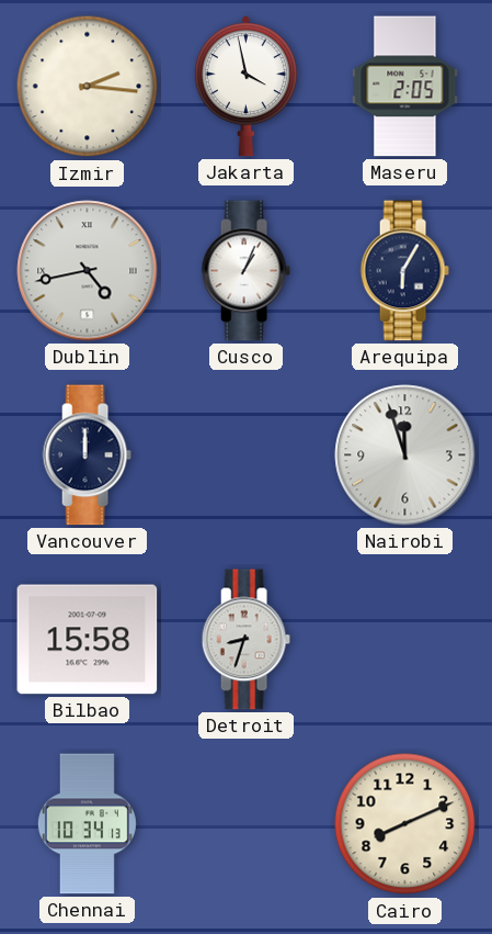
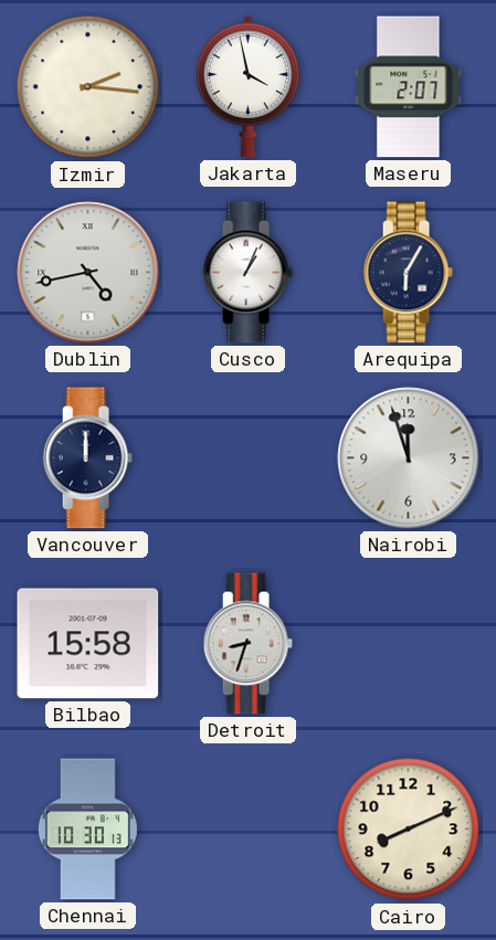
Maseru: 2:05 -> 2:07
Chennai: 10:34 -> 10:30
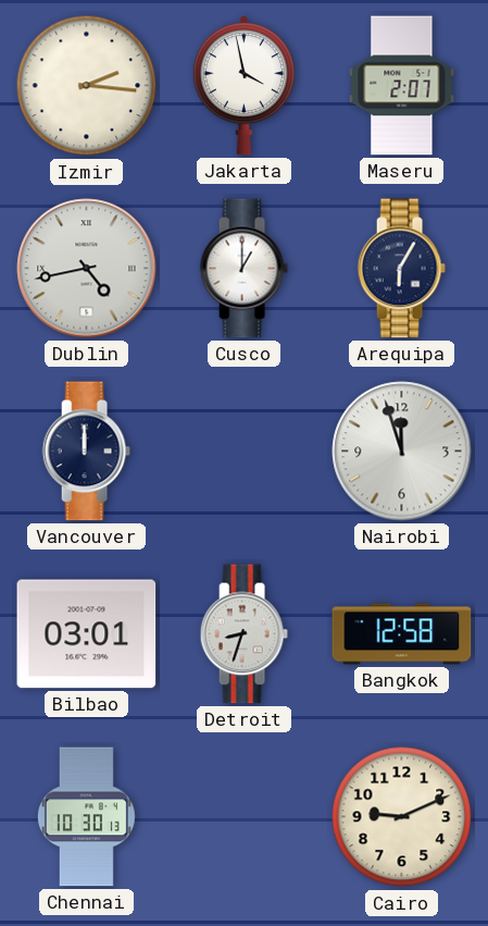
Cusco: 1:04 -> 1:00
Bilbao: 15:58 -> 03:01
Bangkok: none -> 12:58
Cairo: 8:11 -> 9:11
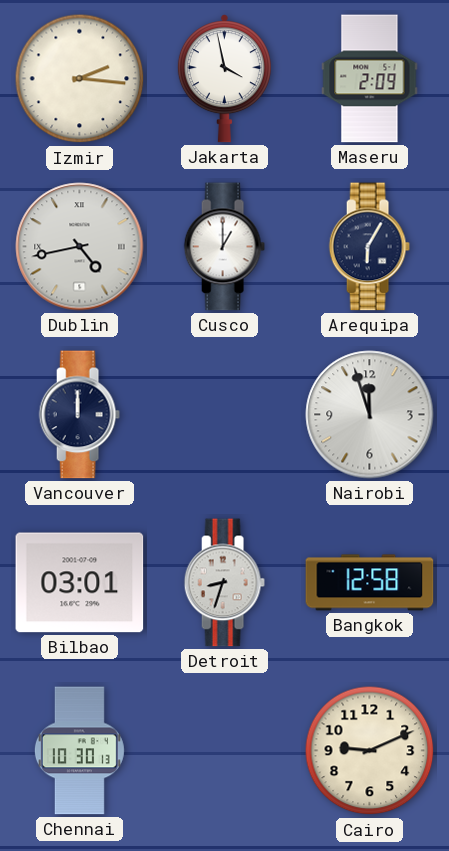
Maseru: 2:07 -> 2:09
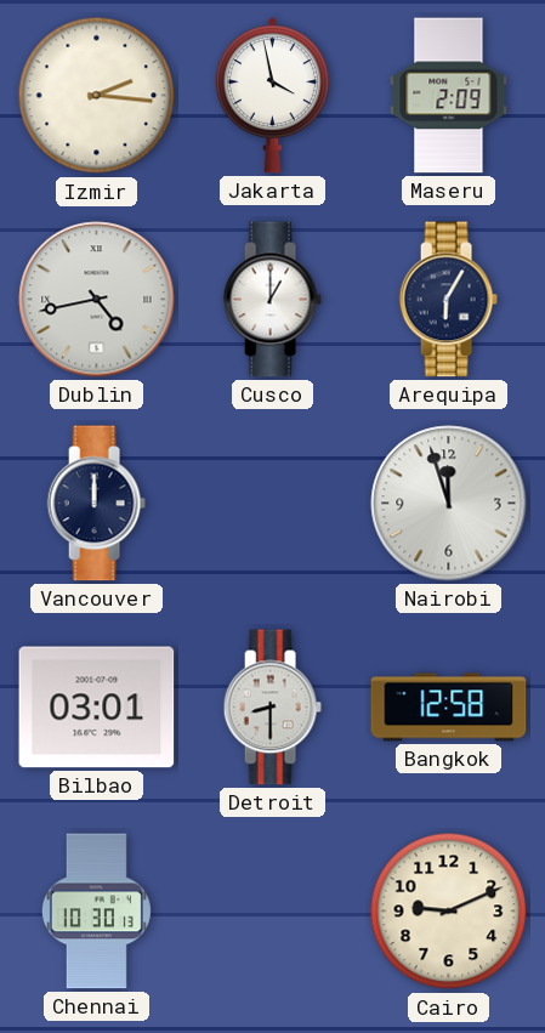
Detroit: 8:33 -> 8:30
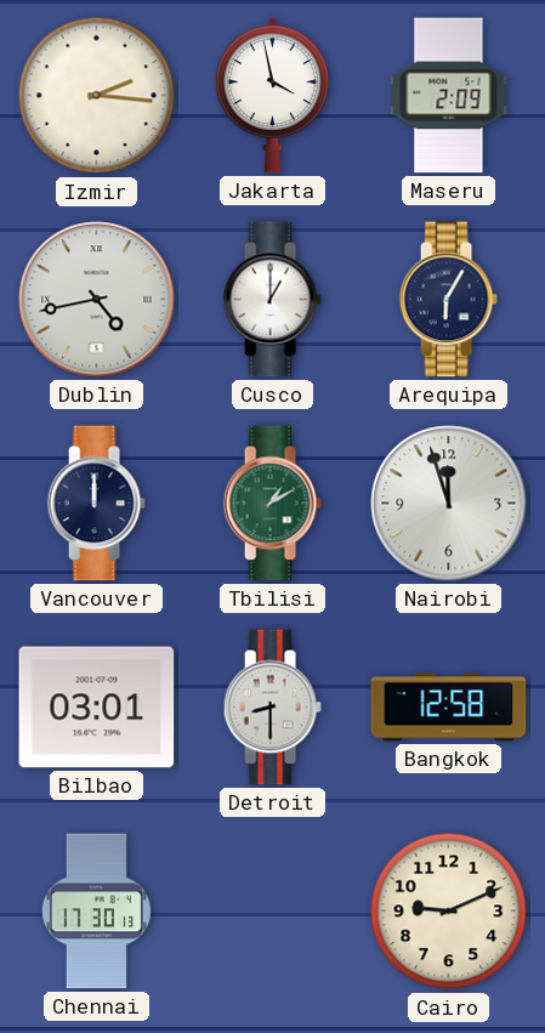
Tbilisi: none -> 1:10
Chennai: 10:30 -> 17:30
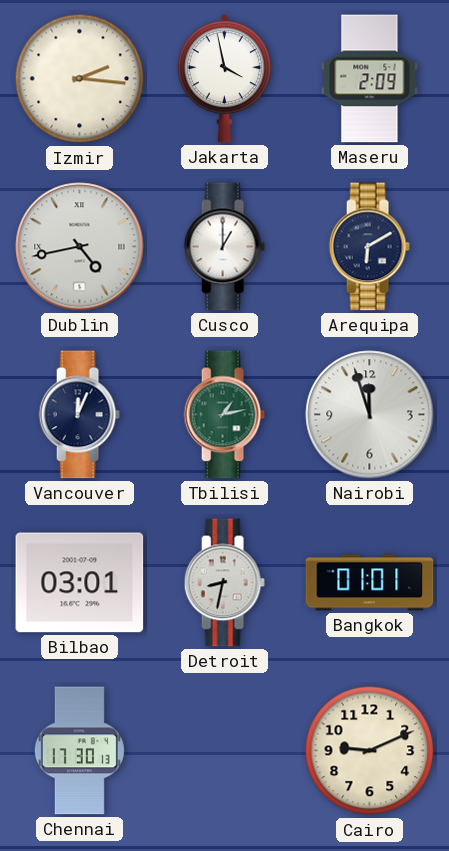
Arequipa: 6:05 -> 6:10
Vancouver: 12:00 -> 12:04
Tbilisi: 1:10 -> 1:13
Detroit: 8:30 -> 8:32
Bangkok: 12:58 -> 01:01
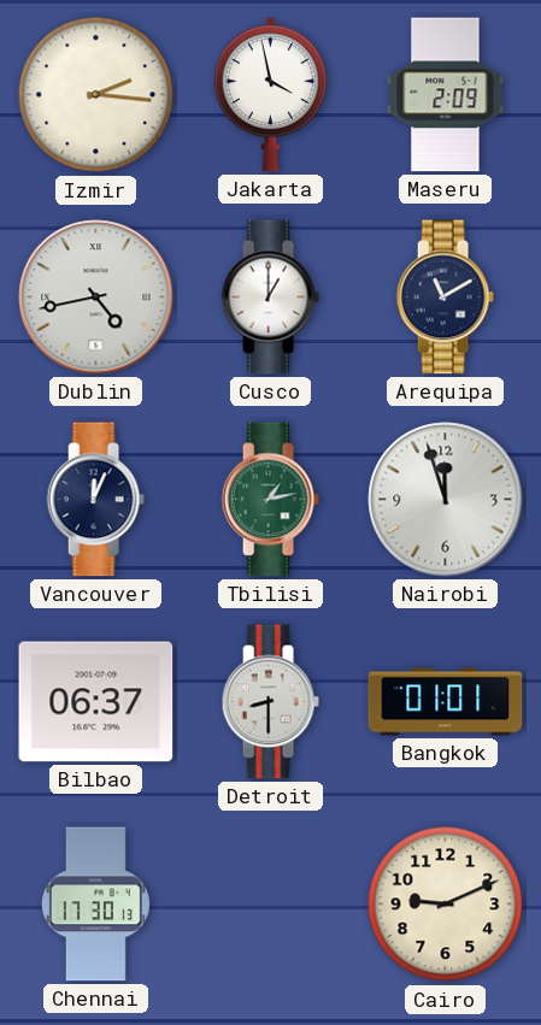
Arequipa: 6:10 -> 11:10
Bilbao: 03:01 -> 06:37
Detroit: 8:32 -> 8:30
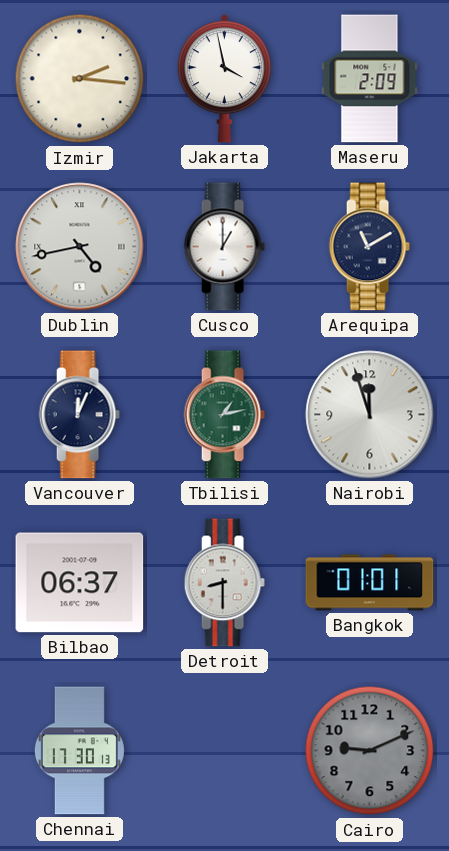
Cairo dial: cream -> grey
